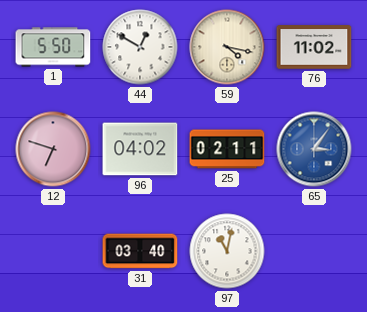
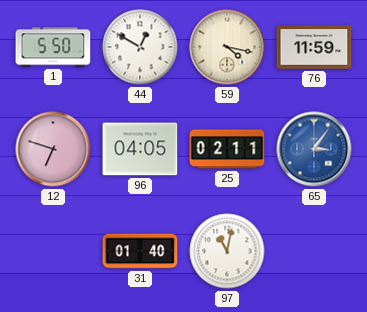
76: 11:02 -> 11:59
96: 04:02 -> 04:05
31: 03:40 -> 01:40
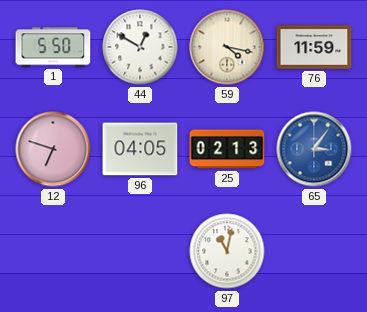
25: 02:11 -> 02:13
31: 01:40 -> none
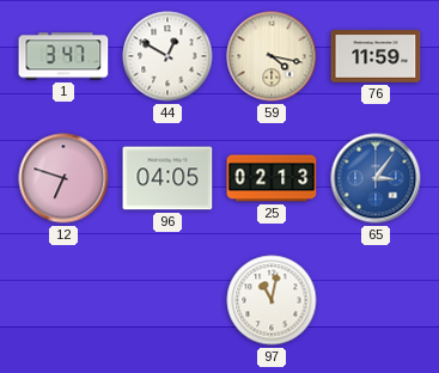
1: 5:50 -> 3:47
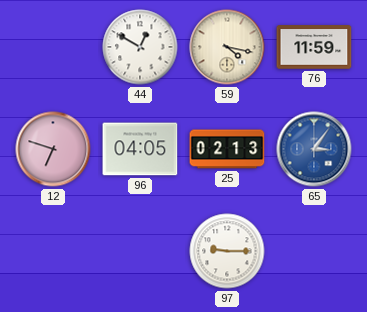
1: 3:47 -> none
97: 11:02 -> 9:15
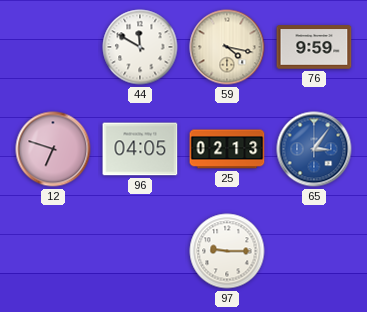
44: 12:50 -> 11:50
76: 11:59 -> 9:59
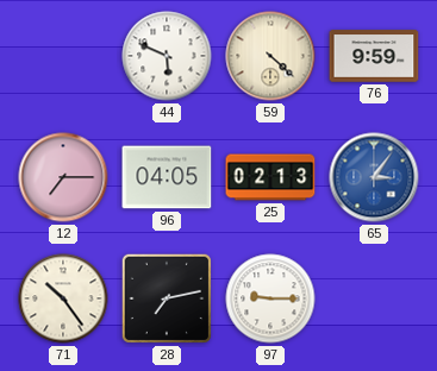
44: 11:50 -> 5:49
59: 4:17 -> 4:22
12: 6:48 -> 7:15
71: none -> 10:24
28: none -> 7:13
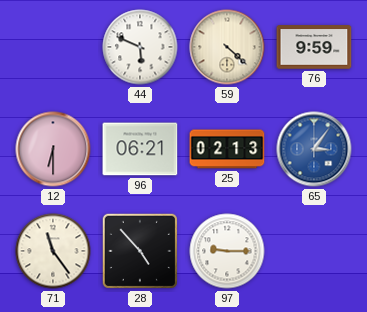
12: 7:15 -> 6:30
96: 04:05 -> 06:21
71: 10:24 -> 11:24
28: 7:13 -> 4:53
